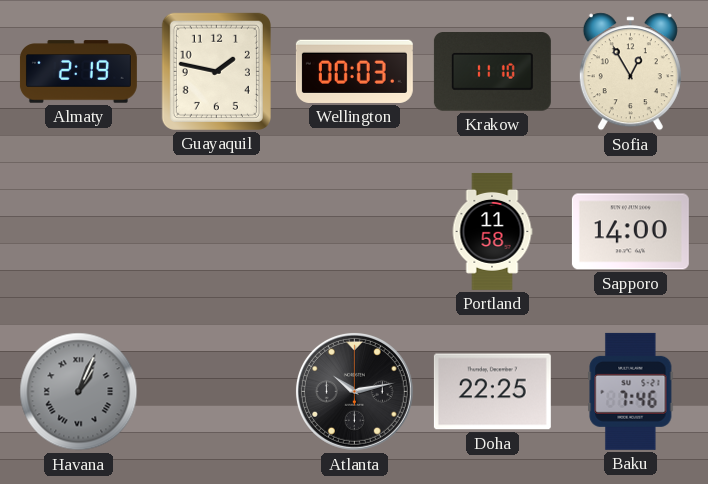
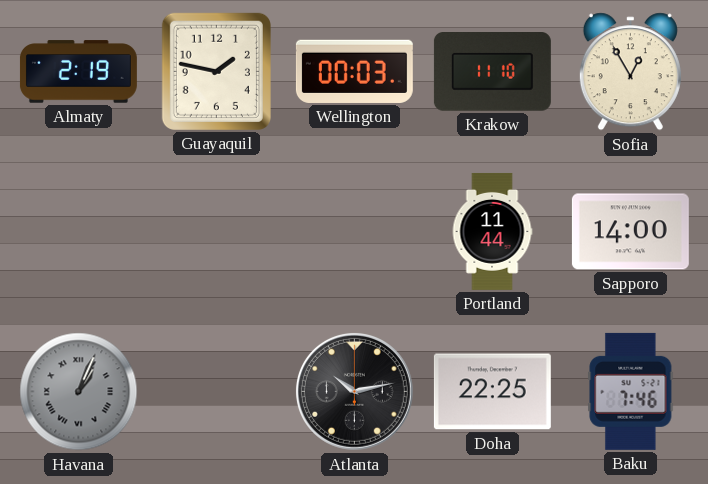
Portland: 11:58 -> 11:44
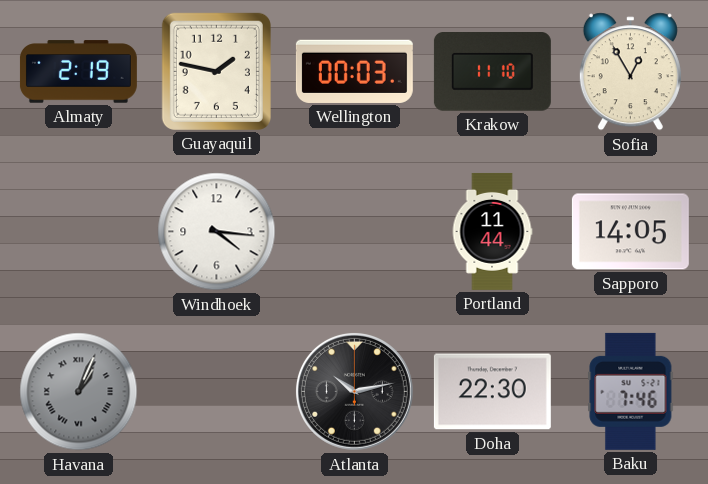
Windhoek: none -> 4:16
Sapporo: 14:00 -> 14:05
Doha: 22:25 -> 22:30
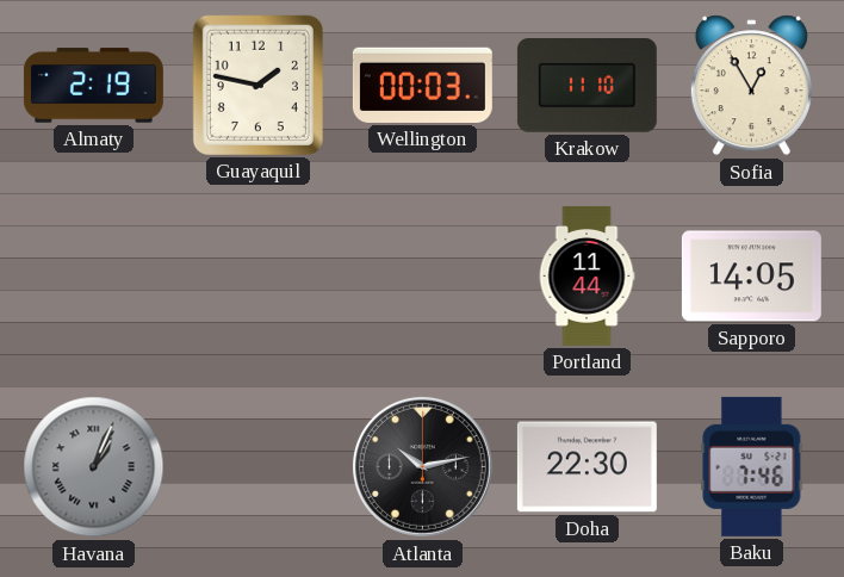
Windhoek: 4:16 -> none
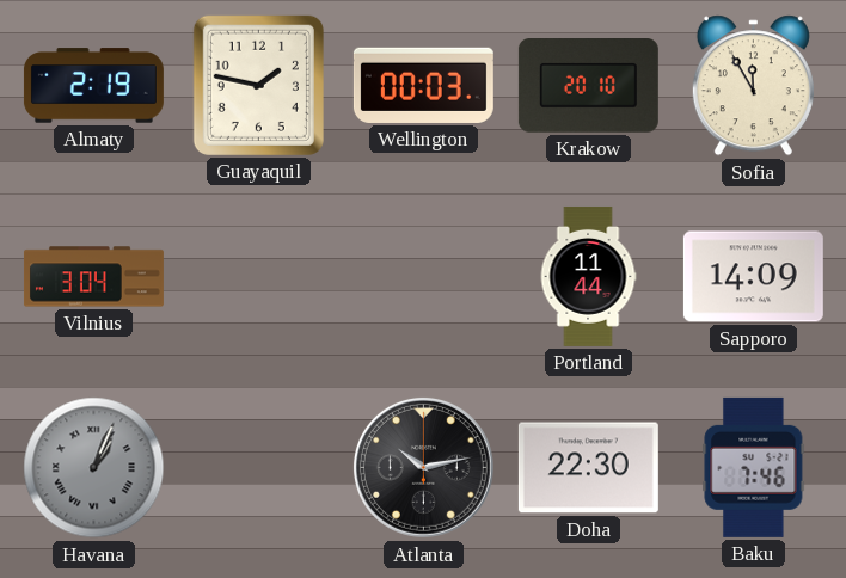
Krakow: 11:10 -> 20:10
Sofia: 12:55 -> 11:55
Vilnius: none -> 3:04
Sapporo: 14:05 -> 14:09
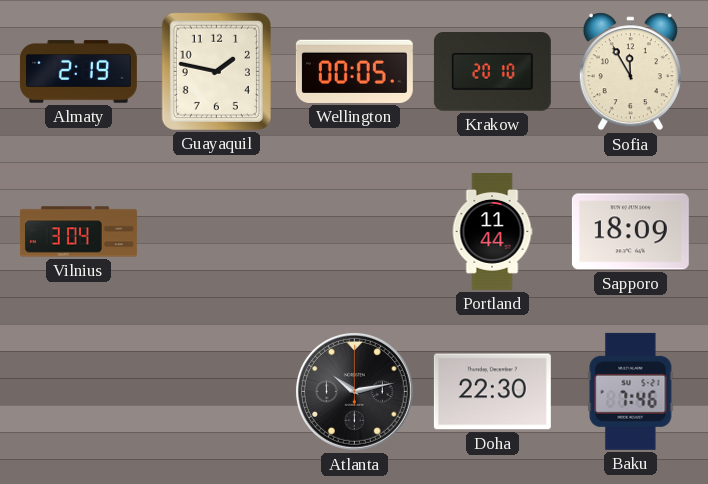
Wellington: 00:03 -> 00:05
Sapporo: 14:09 -> 18:09
Havana: 1:04 -> none
